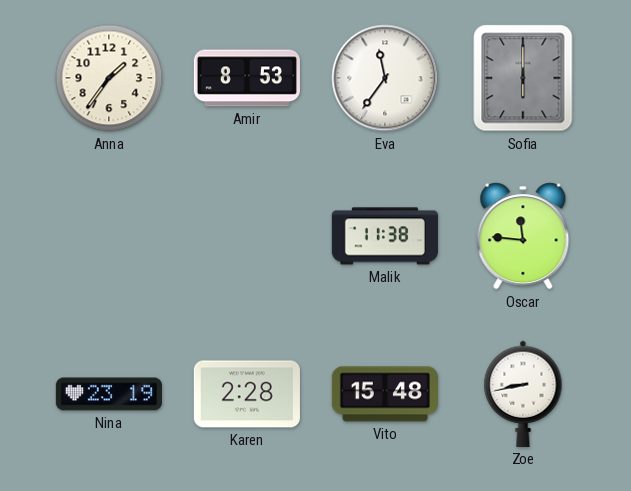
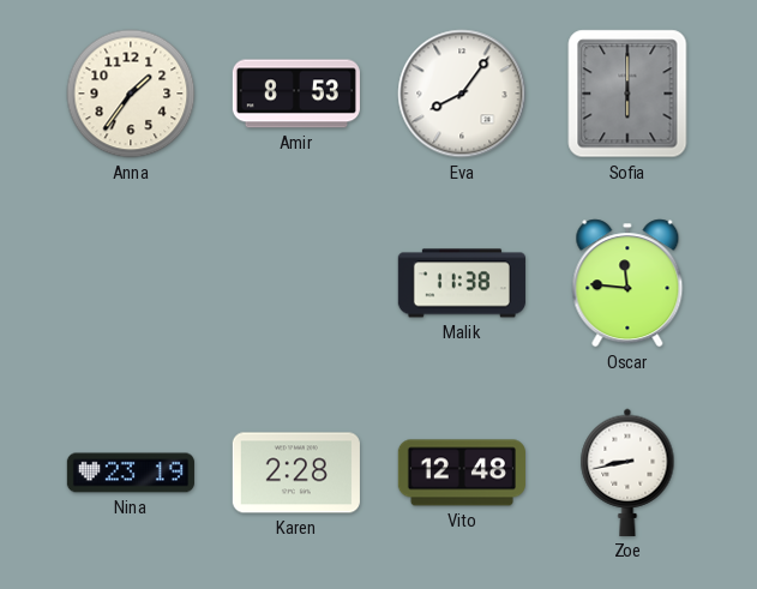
Eva: 11:36 -> 8:06
Vito: 15:48 -> 12:48
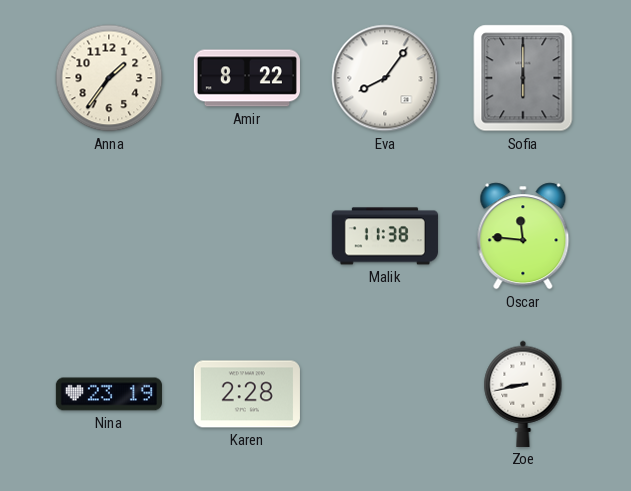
Amir: 8:53 -> 8:22
Vito: 12:48 -> none
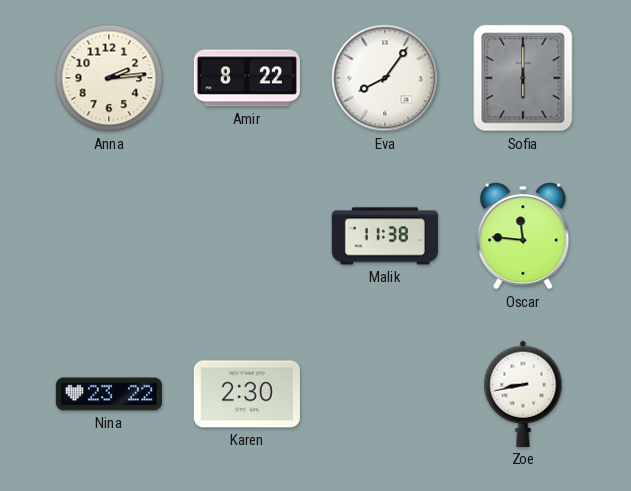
Anna: 1:36 -> 2:14
Nina: 23:19 -> 23:22
Karen: 2:28 -> 2:30
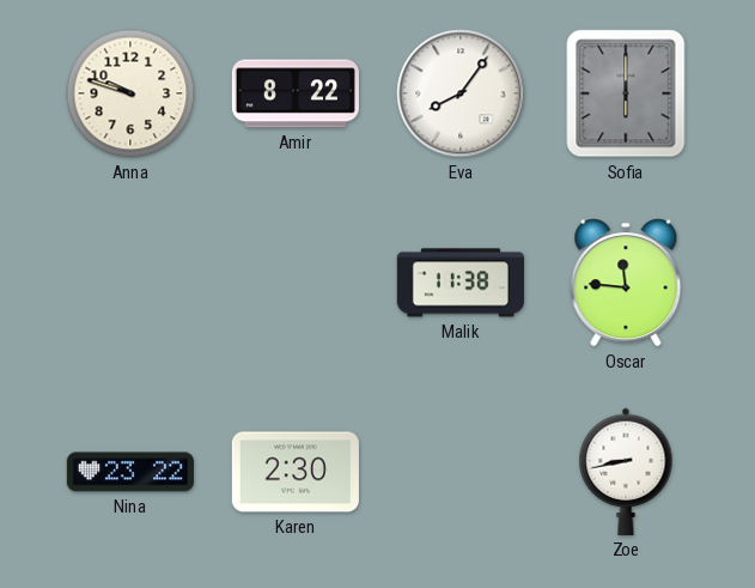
Anna: 2:14 -> 9:48
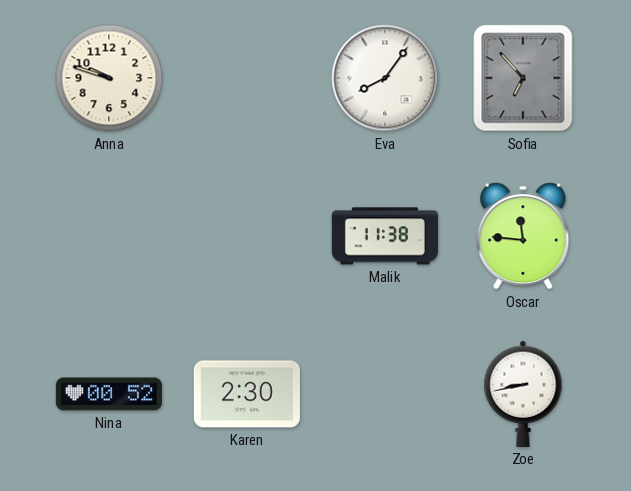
Amir: 8:22 -> none
Sofia: 6:00 -> 6:53
Nina: 23:22 -> 00:52
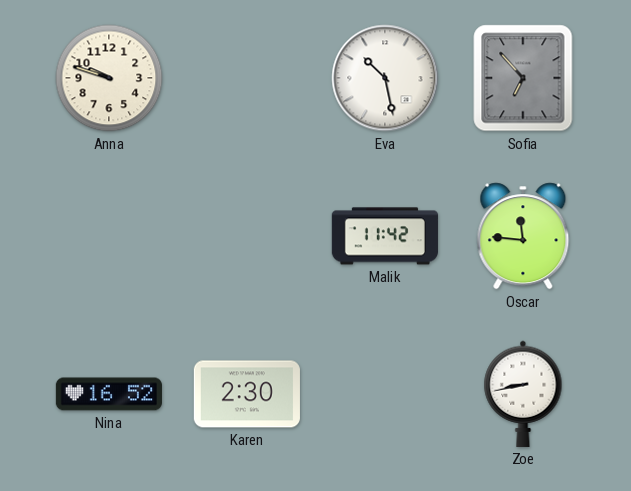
Eva: 8:06 -> 10:28
Malik: 11:38 -> 11:42
Nina: 00:52 -> 16:52
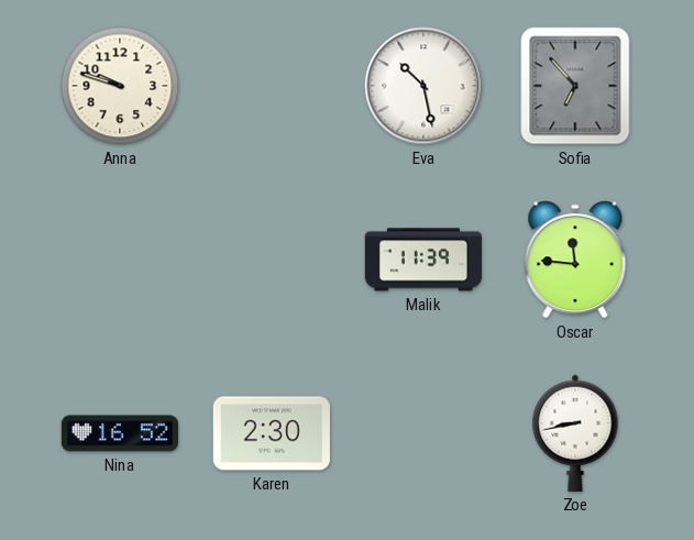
Malik: 11:42 -> 11:39
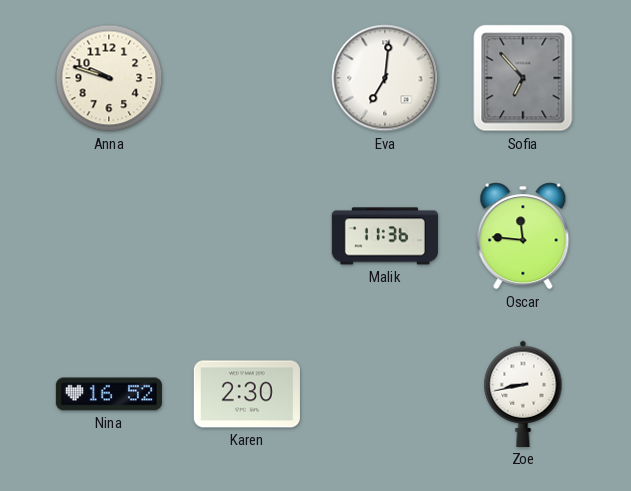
Eva: 10:28 -> 7:01
Malik: 11:39 -> 11:36
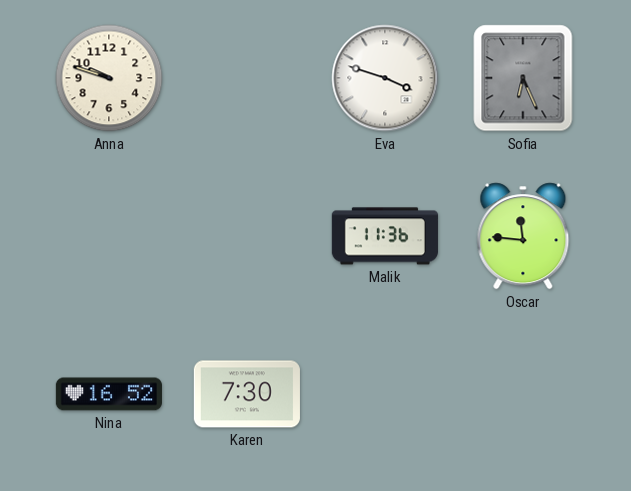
Eva: 7:01 -> 3:48
Sofia: 6:53 -> 6:26
Karen: 2:30 -> 7:30
Zoe: 8:43 -> none
